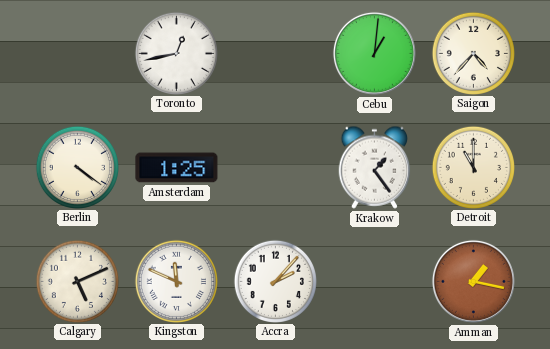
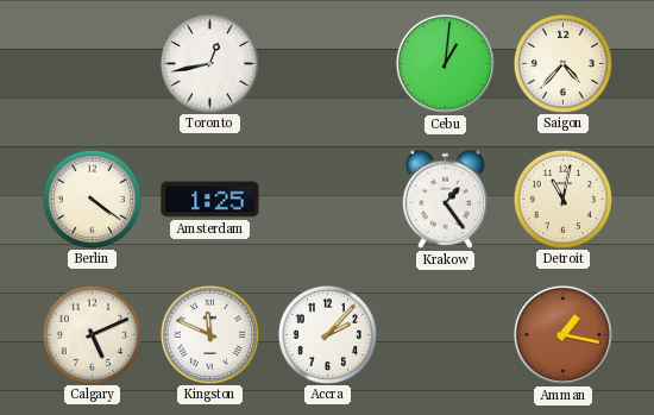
Detroit: 11:00 -> 11:02
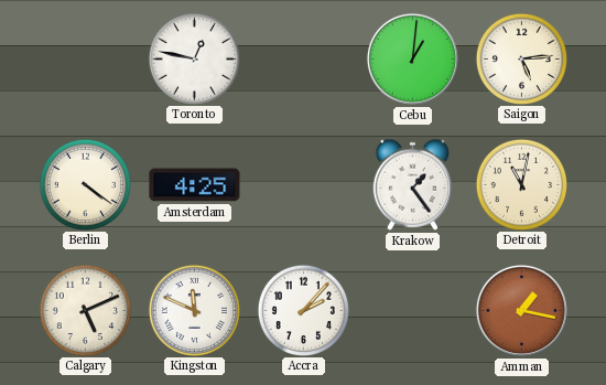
Toronto: 12:43 -> 12:47
Saigon: 4:37 -> 5:14
Amsterdam: 1:25 -> 4:25
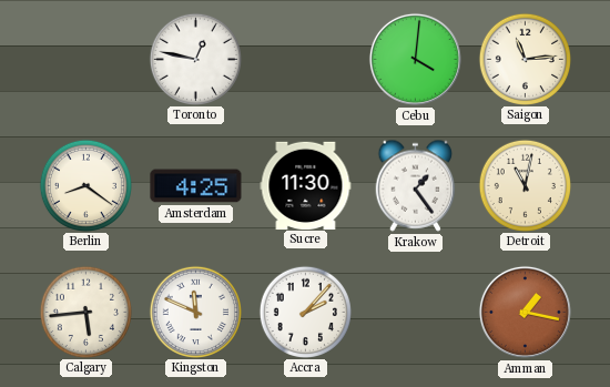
Cebu: 1:01 -> 4:01
Saigon: 5:14 -> 11:14
Berlin: 4:21 -> 8:21
Sucre: none -> 11:30
Calgary: 5:11 -> 5:44
